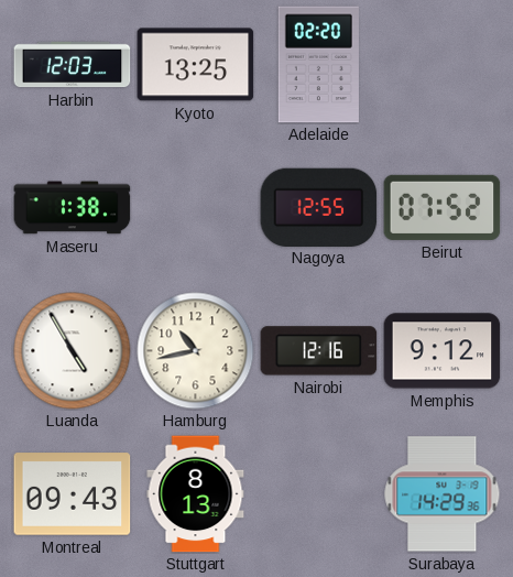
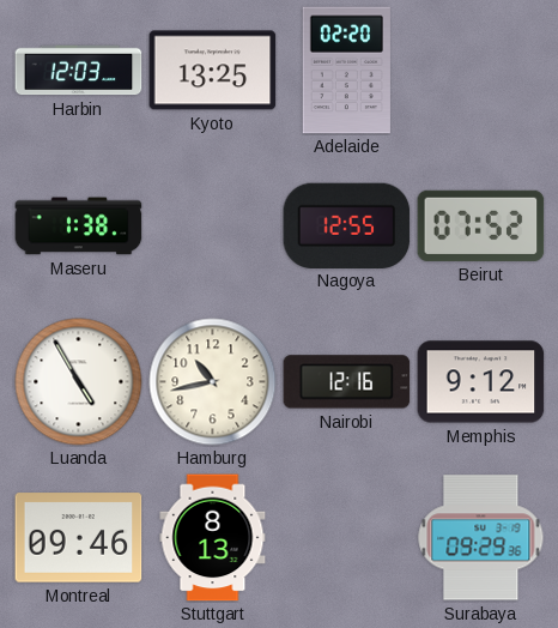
Montreal: 09:43 -> 09:46
Surabaya: 14:29 -> 09:29
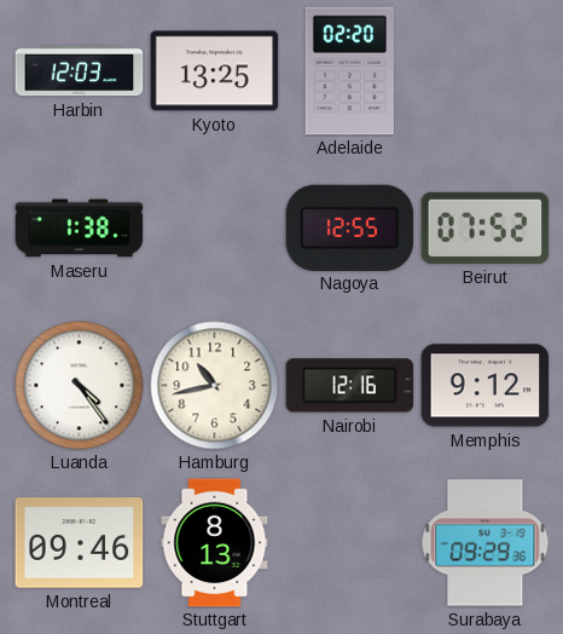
Luanda: 4:55 -> 4:24
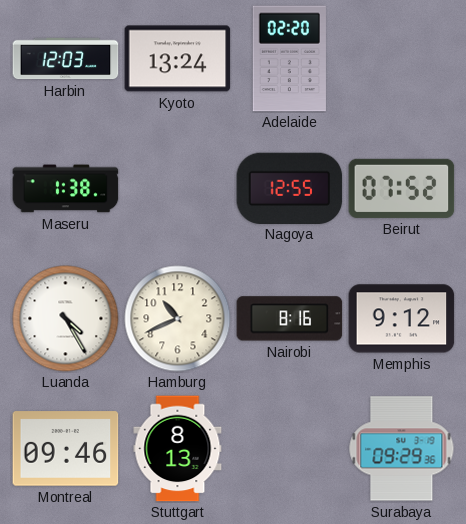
Kyoto: 13:25 -> 13:24
Luanda: 4:24 -> 4:25
Hamburg: 10:43 -> 10:41
Nairobi: 12:16 -> 8:16
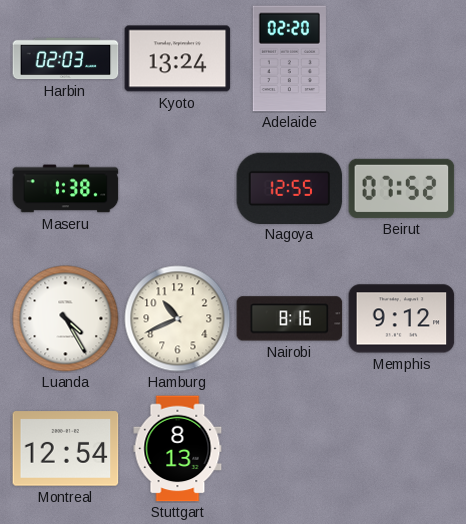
Harbin: 12:03 -> 02:03
Montreal: 09:46 -> 12:54
Surabaya: 09:29 -> none
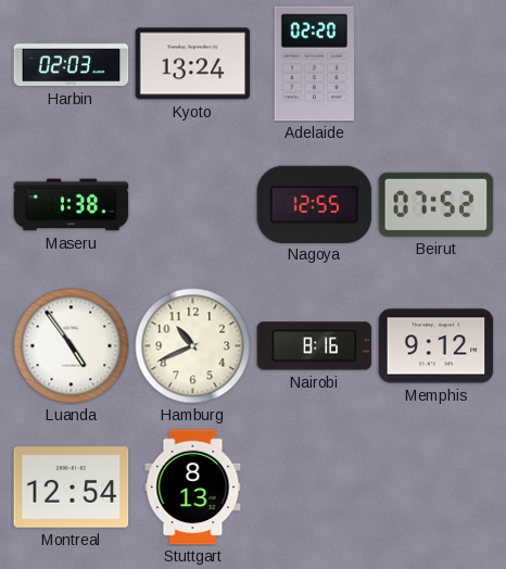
Luanda: 4:25 -> 4:54
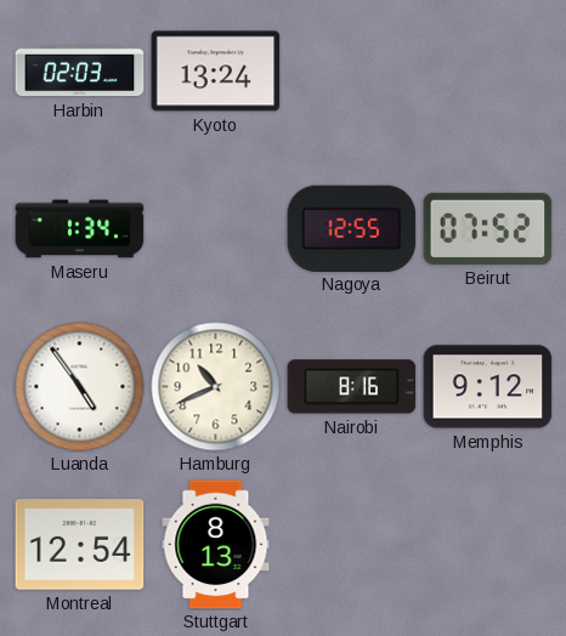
Adelaide: 02:20 -> none
Maseru: 1:38 -> 1:34
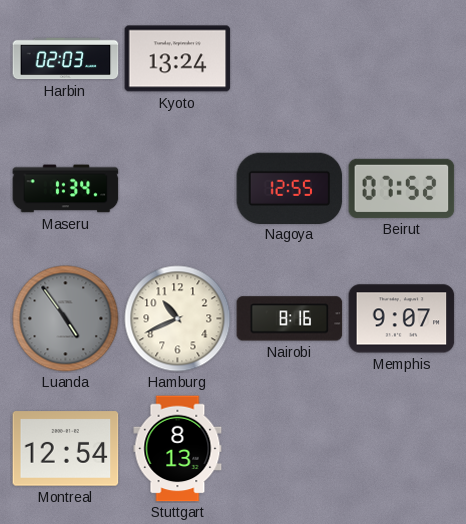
Luanda dial: white -> grey
Memphis: 9:12 -> 9:07
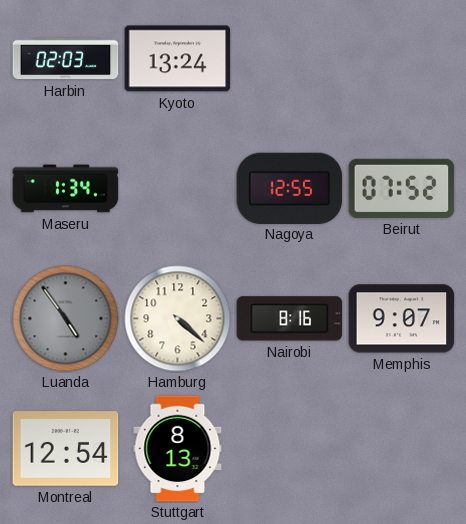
Hamburg: 10:41 -> 4:22
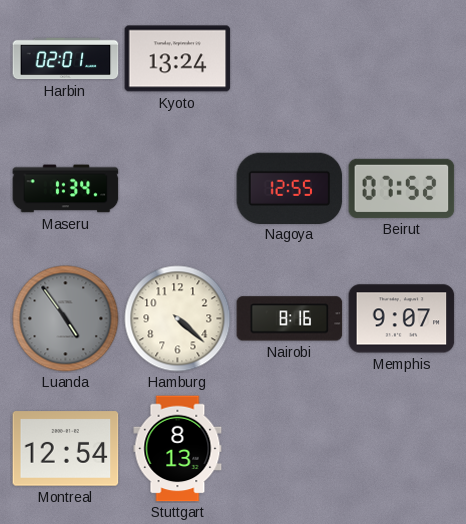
Harbin: 02:03 -> 02:01
